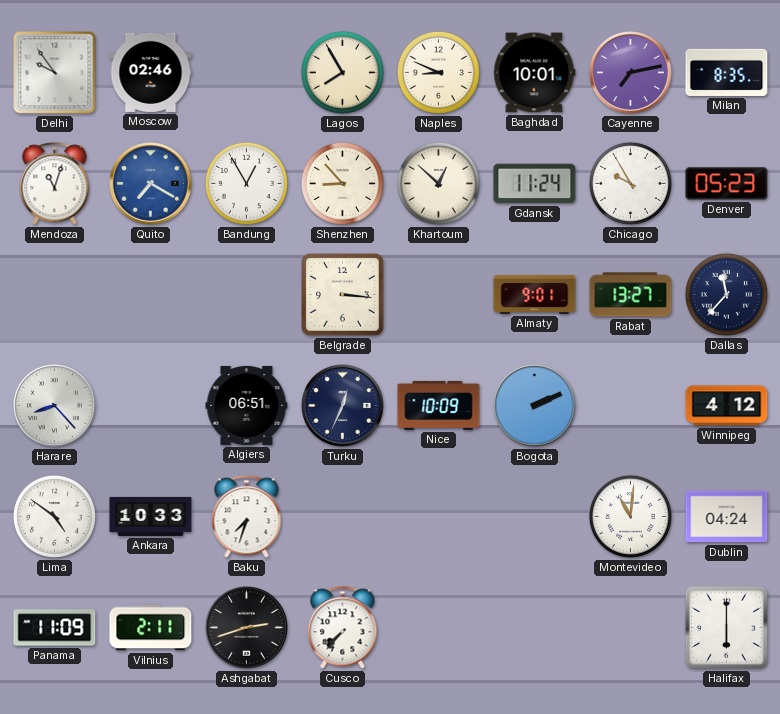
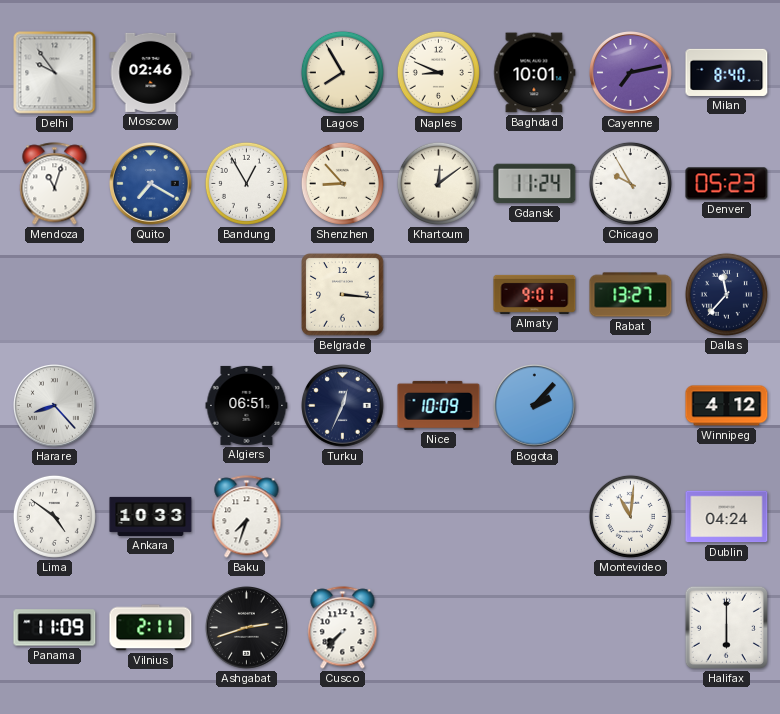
Milan: 8:35 -> 8:40
Khartoum: 12:52 -> 12:09
Bogota: 2:11 -> 2:07
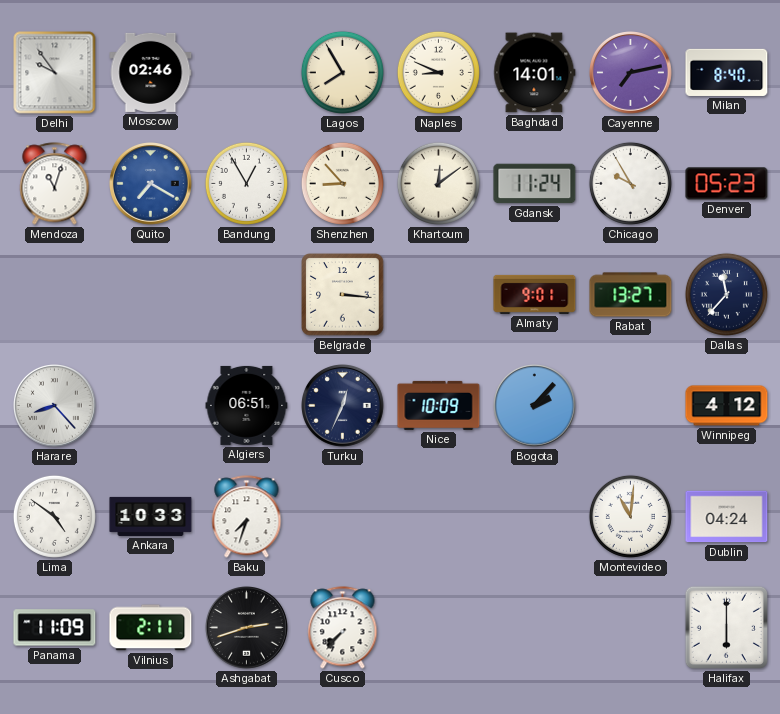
Baghdad: 10:01 -> 14:01
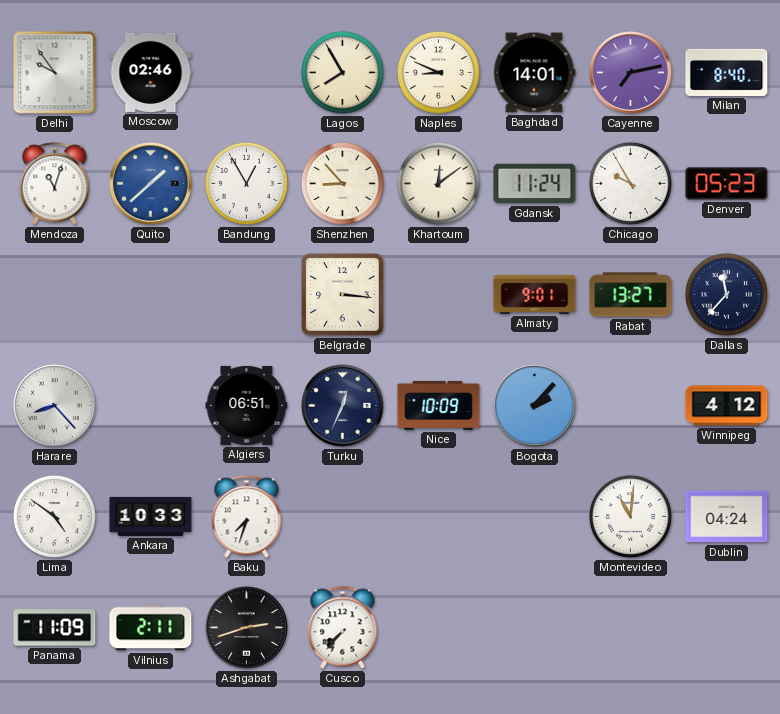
Quito: 7:20 -> 1:38
Halifax: 6:00 -> none
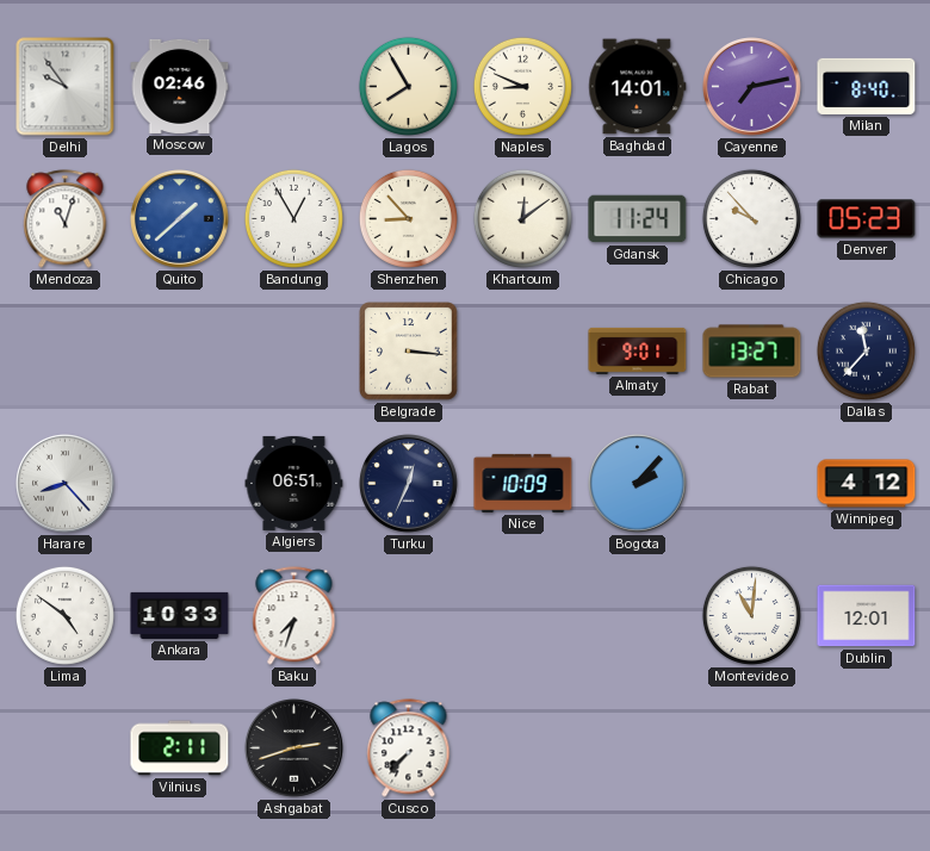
Chicago: 9:55 -> 9:53
Dublin: 04:24 -> 12:01
Panama: 11:09 -> none
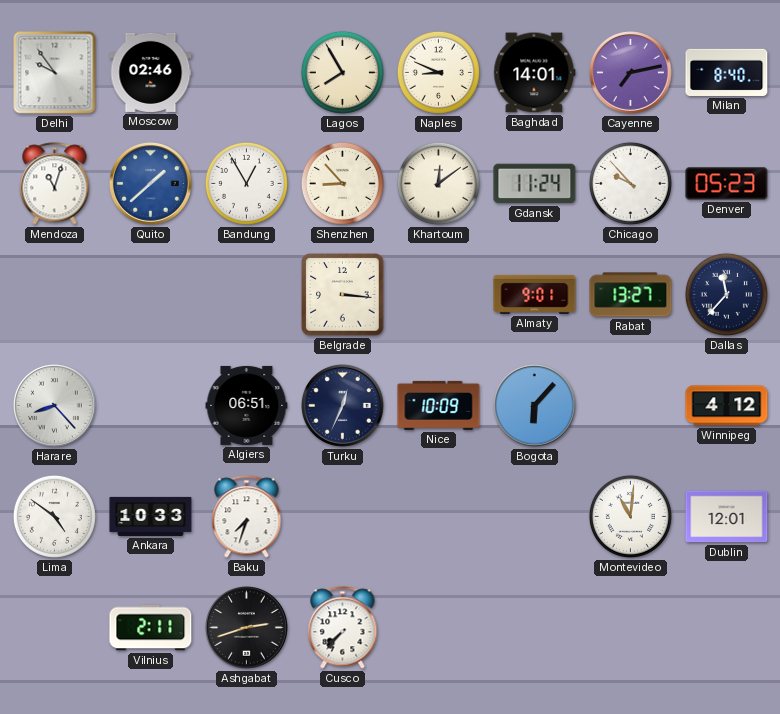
Bogota: 2:07 -> 6:07
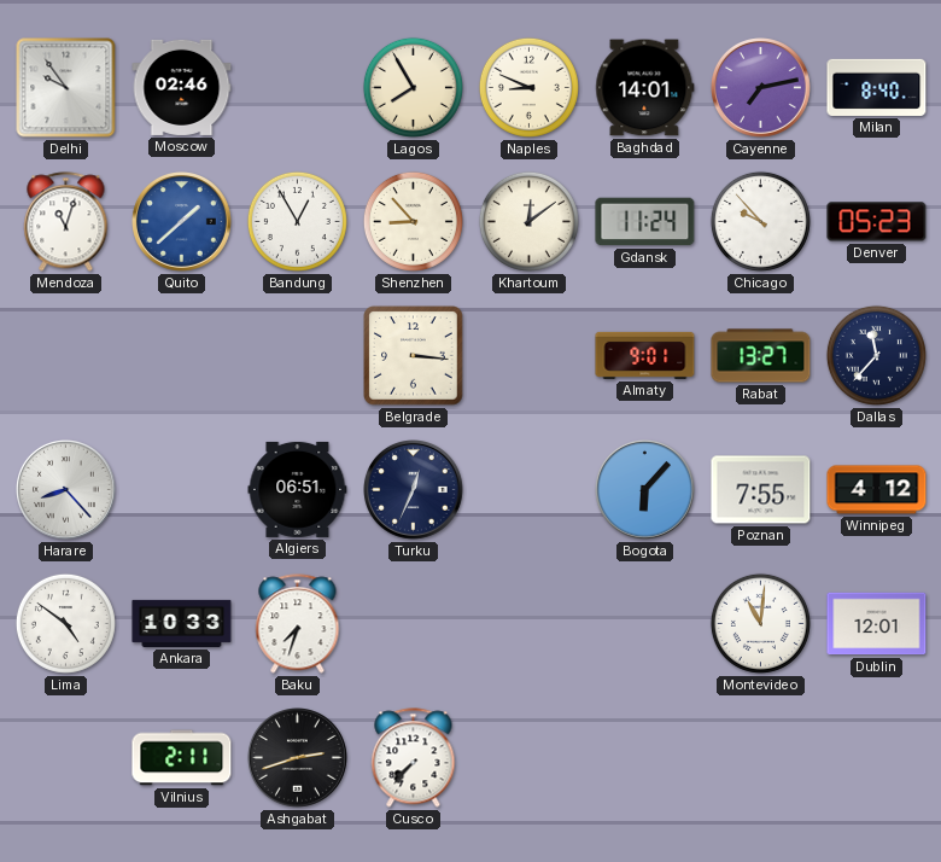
Nice: 10:09 -> none
Poznan: none -> 7:55
